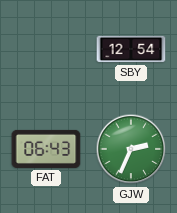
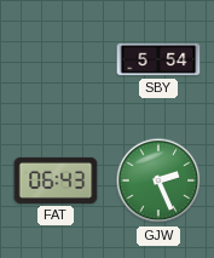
SBY: 12:54 -> 5:54
GJW: 2:34 -> 2:26
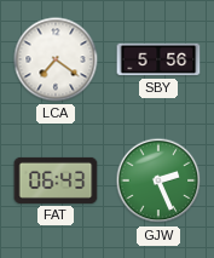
LCA: none -> 7:21
SBY: 5:54 -> 5:56
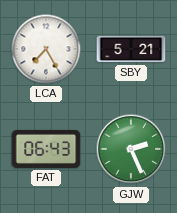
LCA: 7:21 -> 7:25
SBY: 5:56 -> 5:21
